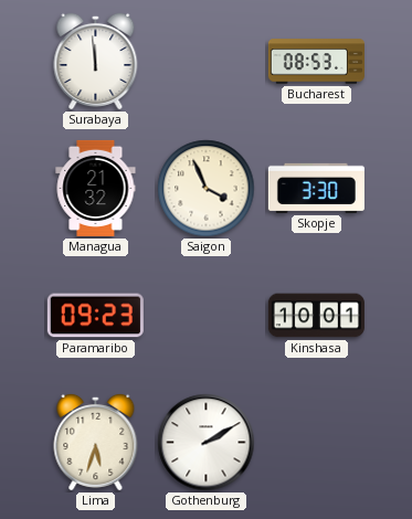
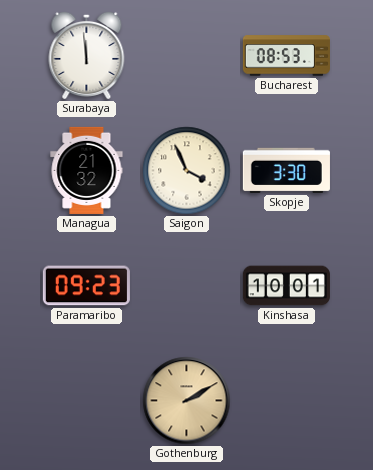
Lima: 5:33 -> none
Gothenburg dial: white -> champagne
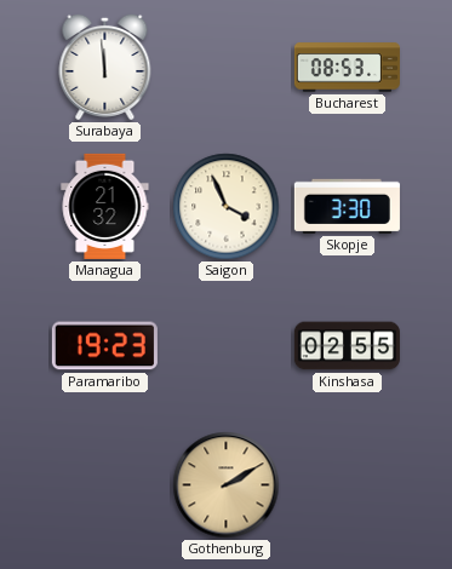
Paramaribo: 09:23 -> 19:23
Kinshasa: 10:01 -> 02:55
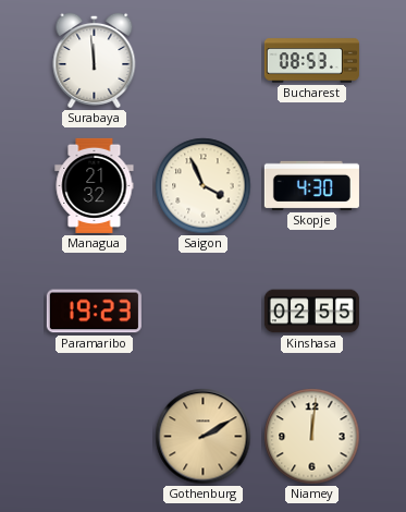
Skopje: 3:30 -> 4:30
Niamey: none -> 12:01
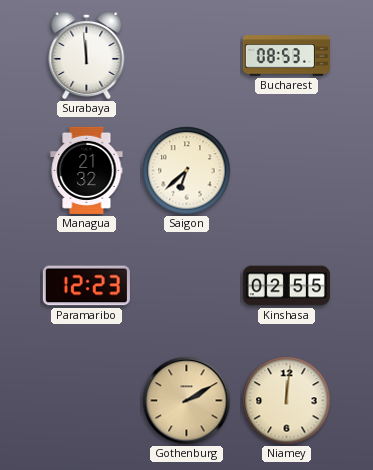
Saigon: 3:56 -> 6:38
Skopje: 4:30 -> none
Paramaribo: 19:23 -> 12:23
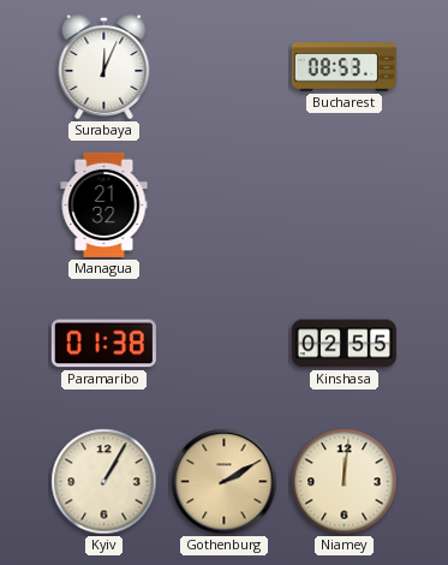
Surabaya: 11:59 -> 12:04
Saigon: 6:38 -> none
Paramaribo: 12:23 -> 01:38
Kyiv: none -> 1:05
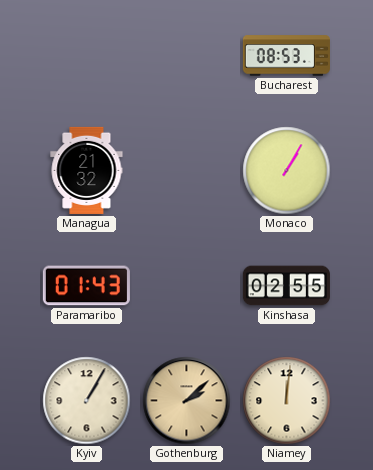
Surabaya: 12:04 -> none
Monaco: none -> 1:05
Paramaribo: 01:38 -> 01:43
Gothenburg: 2:10 -> 2:08
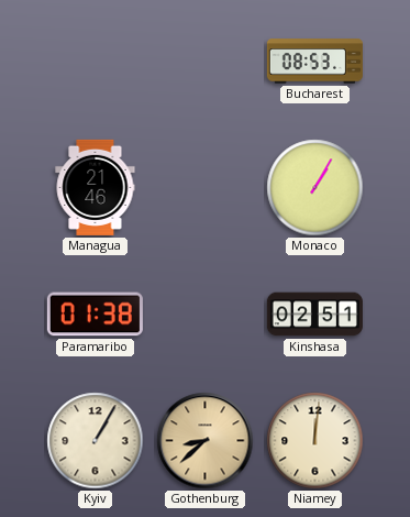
Managua: 21:32 -> 21:46
Paramaribo: 01:43 -> 01:38
Kinshasa: 02:55 -> 02:51
Gothenburg: 2:08 -> 8:38
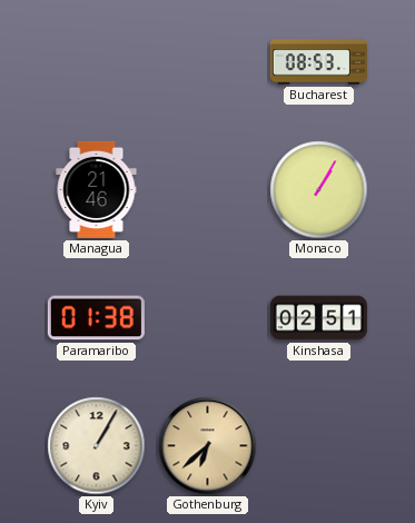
Gothenburg: 8:38 -> 6:38
Niamey: 12:01 -> none
